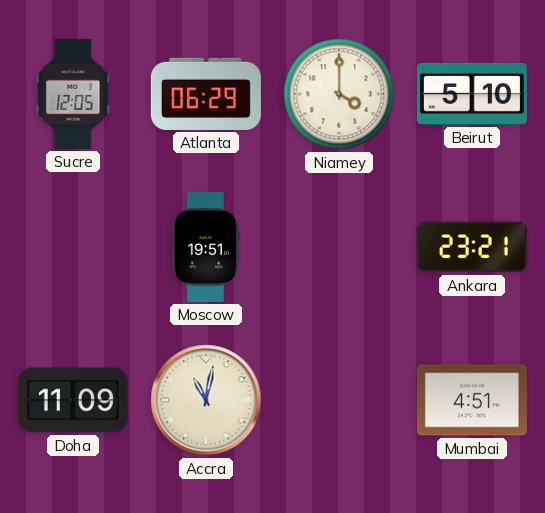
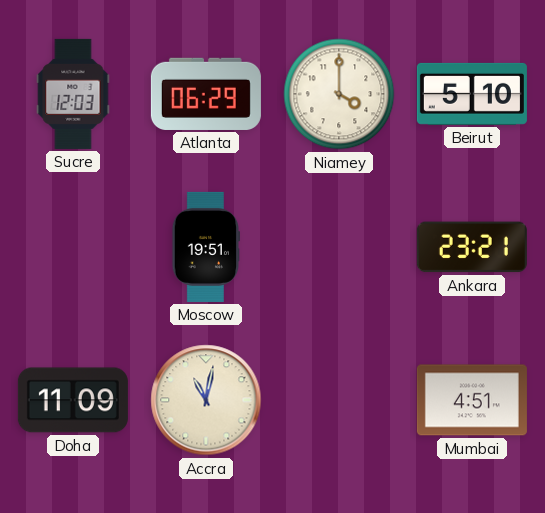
Sucre: 12:05 -> 12:03
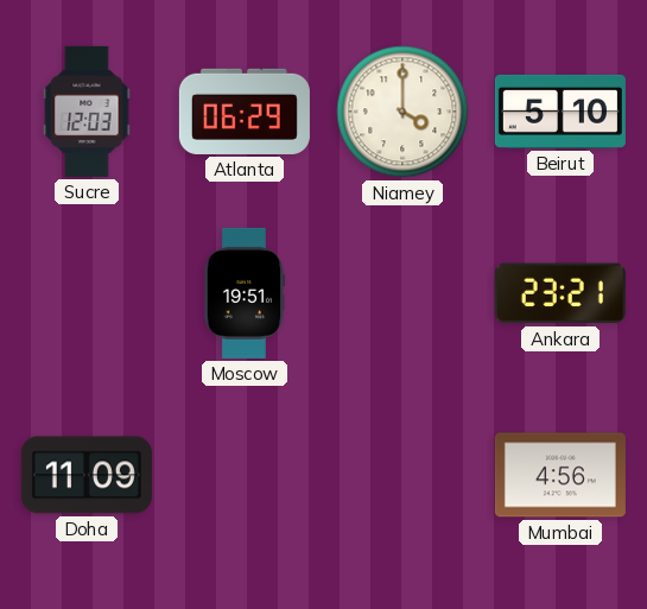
Accra: 11:02 -> none
Mumbai: 4:51 -> 4:56
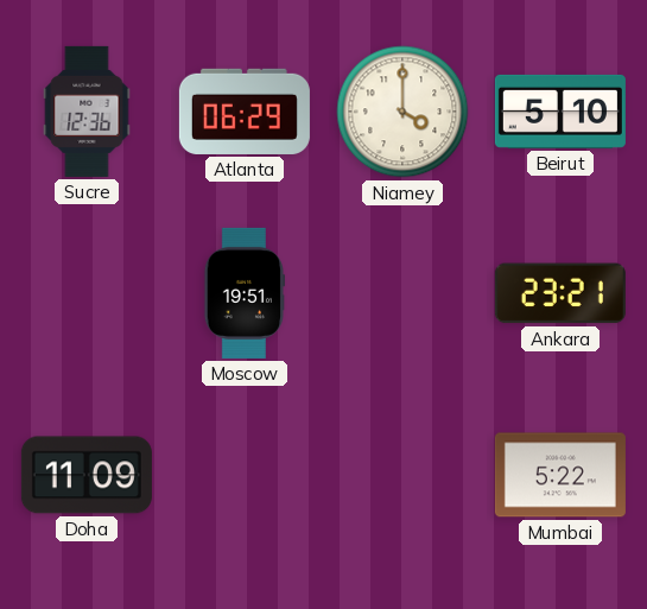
Sucre: 12:03 -> 12:36
Mumbai: 4:56 -> 5:22
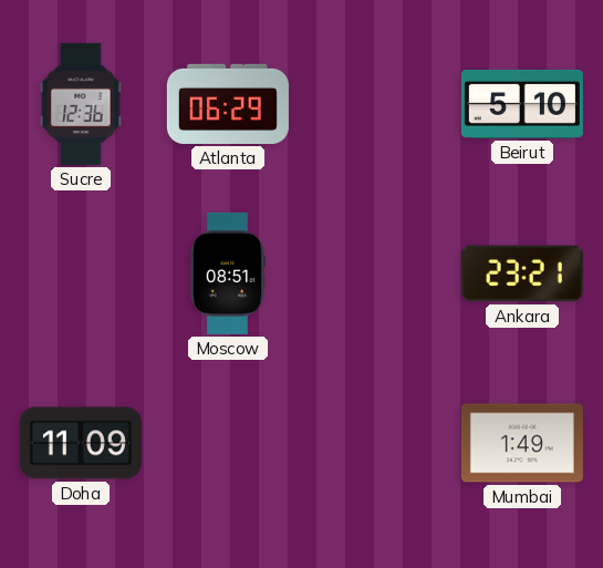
Niamey: 4:00 -> none
Moscow: 19:51 -> 08:51
Mumbai: 5:22 -> 1:49
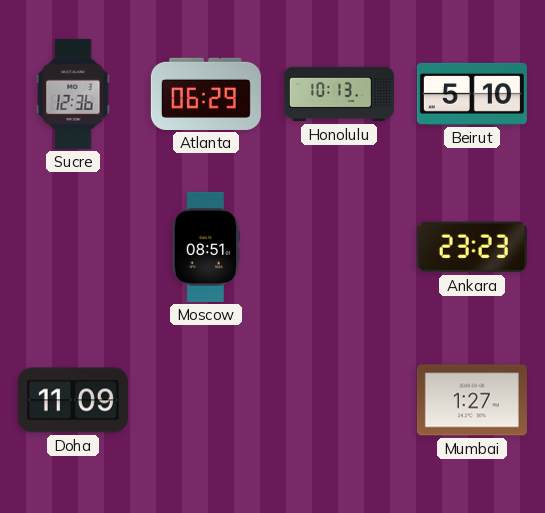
Honolulu: none -> 10:13
Ankara: 23:21 -> 23:23
Mumbai: 1:49 -> 1:27
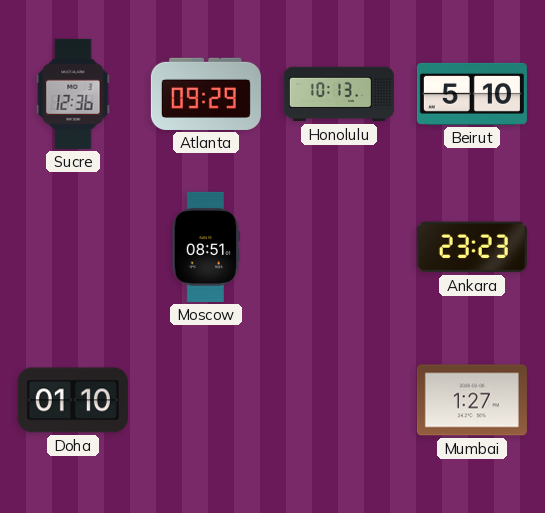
Atlanta: 06:29 -> 09:29
Doha: 11:09 -> 01:10
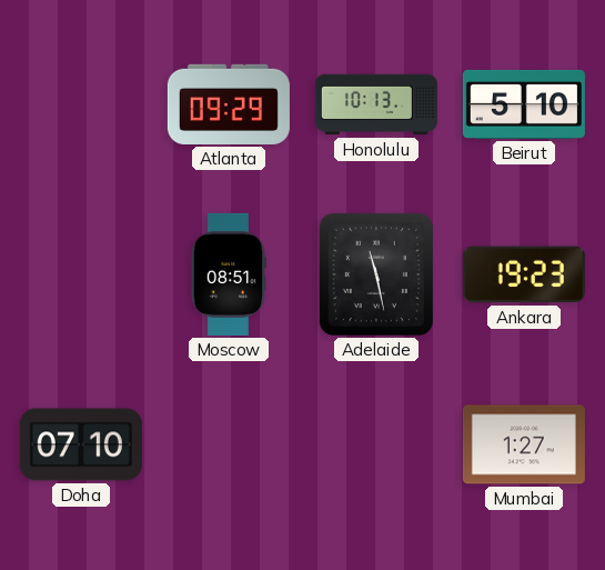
Sucre: 12:36 -> none
Adelaide: none -> 11:28
Ankara: 23:23 -> 19:23
Doha: 01:10 -> 07:10
